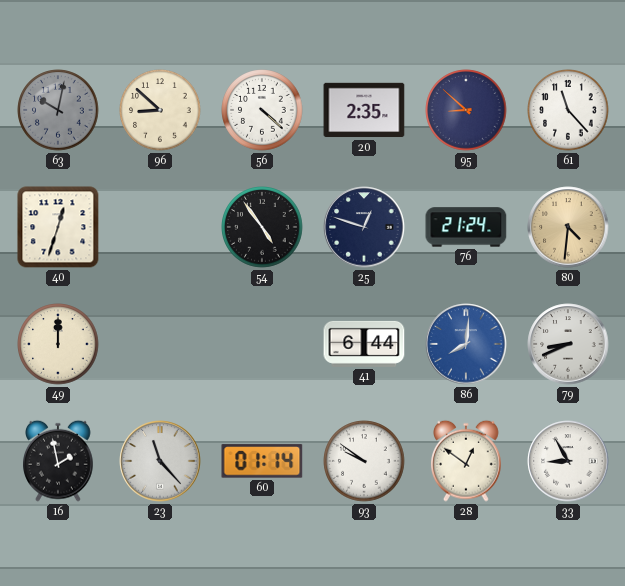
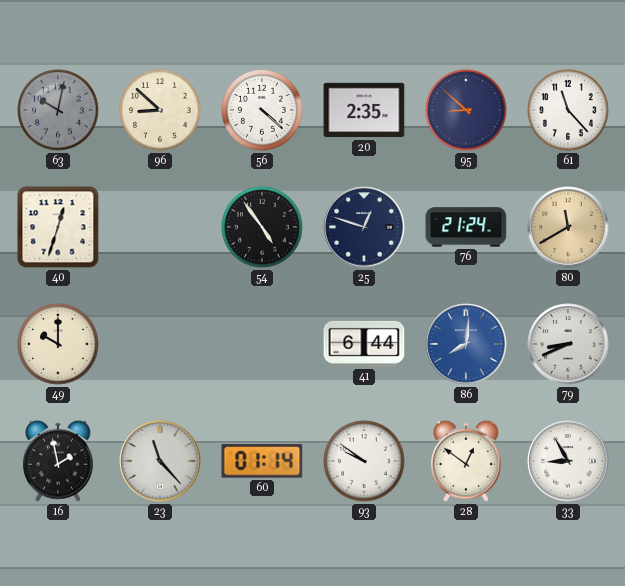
80: 4:31 -> 11:40
49: 12:00 -> 10:00
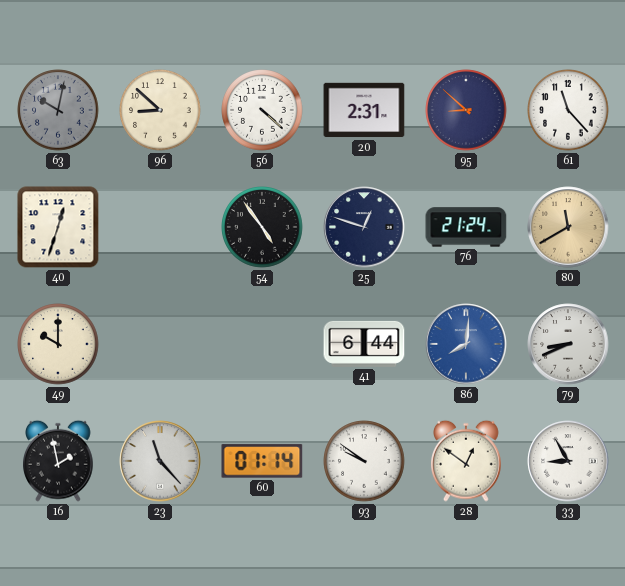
20: 2:35 -> 2:31
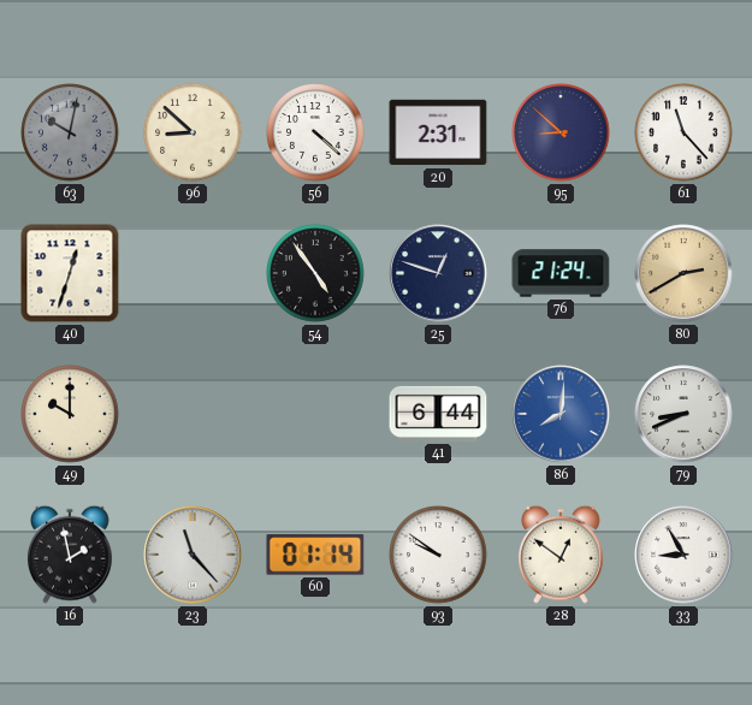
80: 11:40 -> 2:40
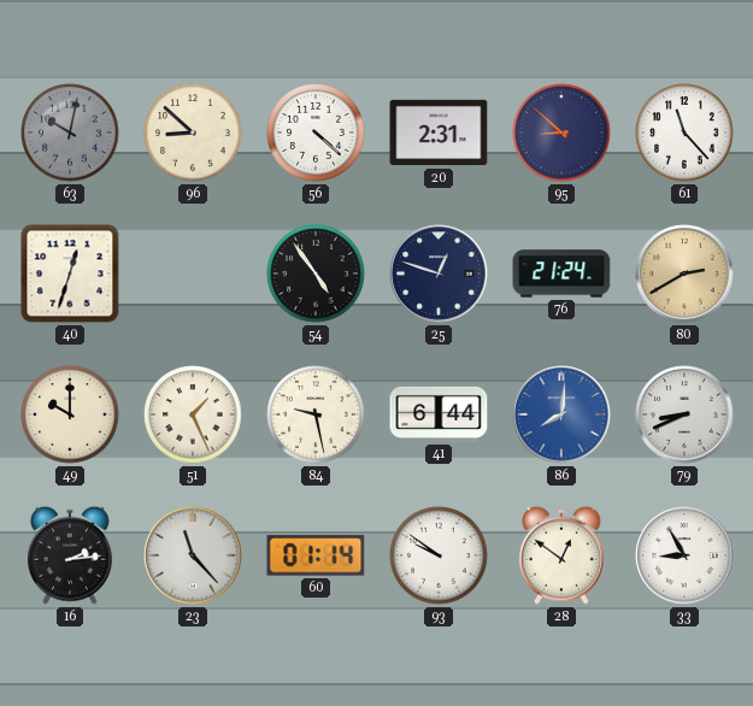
51: none -> 1:26
84: none -> 9:28
16: 1:58 -> 2:14
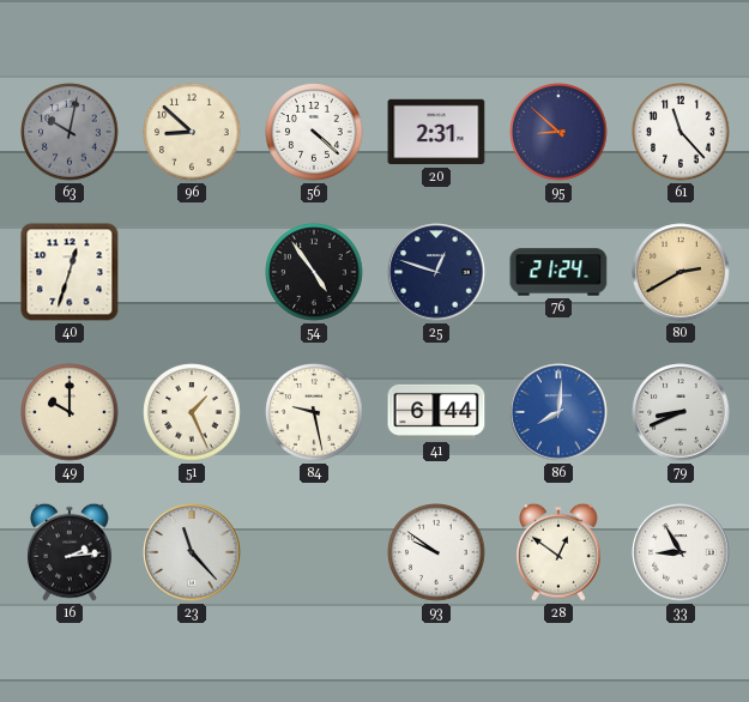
60: 01:14 -> none
